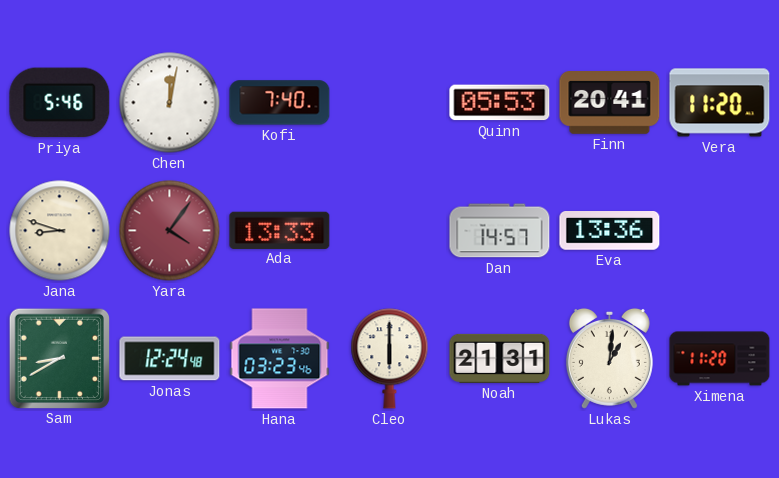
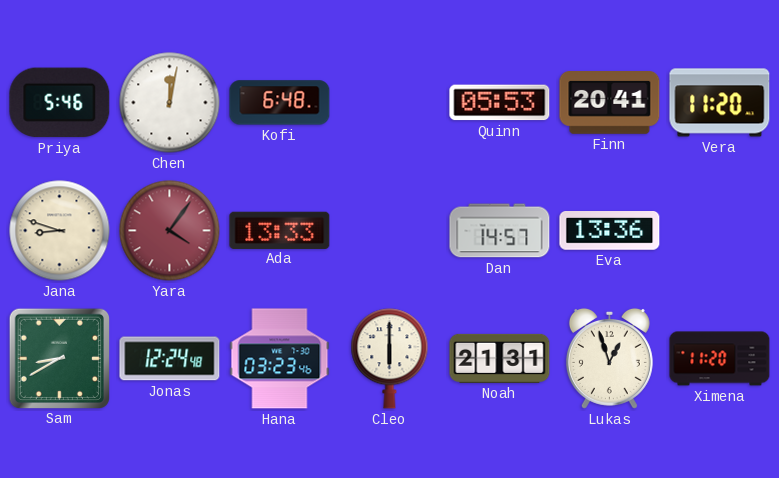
Kofi: 7:40 -> 6:48
Lukas: 1:01 -> 12:57
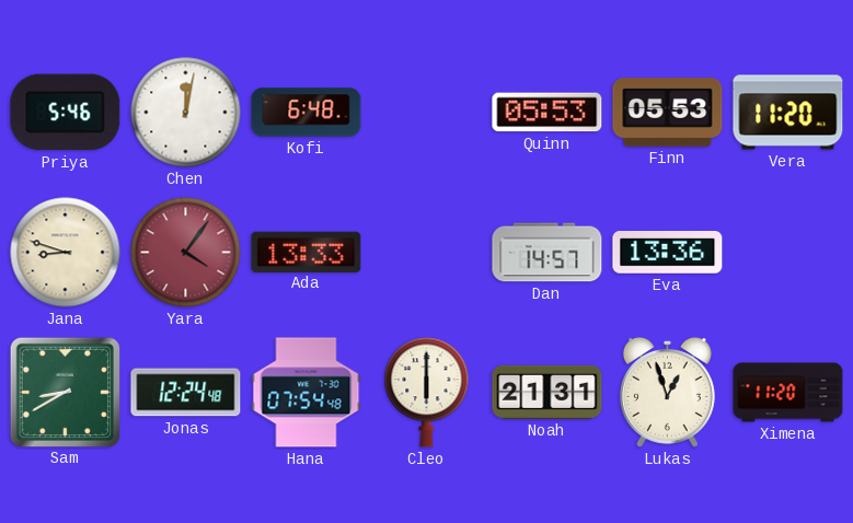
Finn: 20:41 -> 05:53
Hana: 03:23 -> 07:54
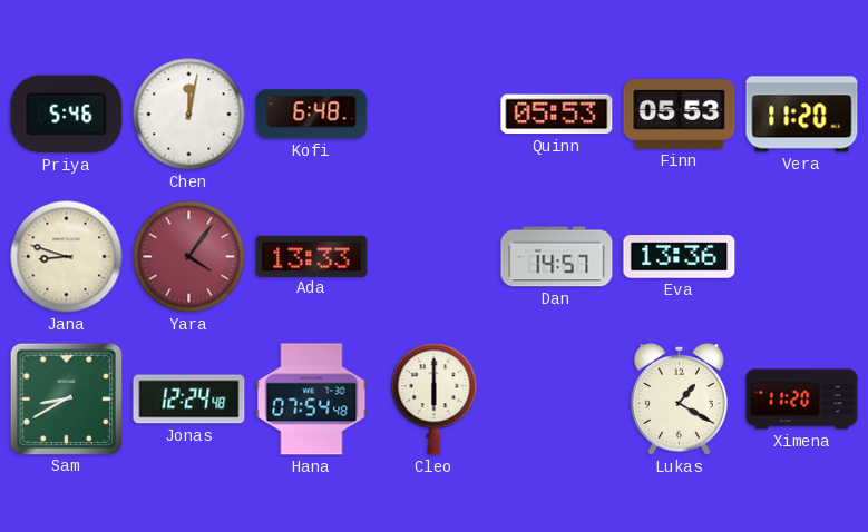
Noah: 21:31 -> none
Lukas: 12:57 -> 1:20
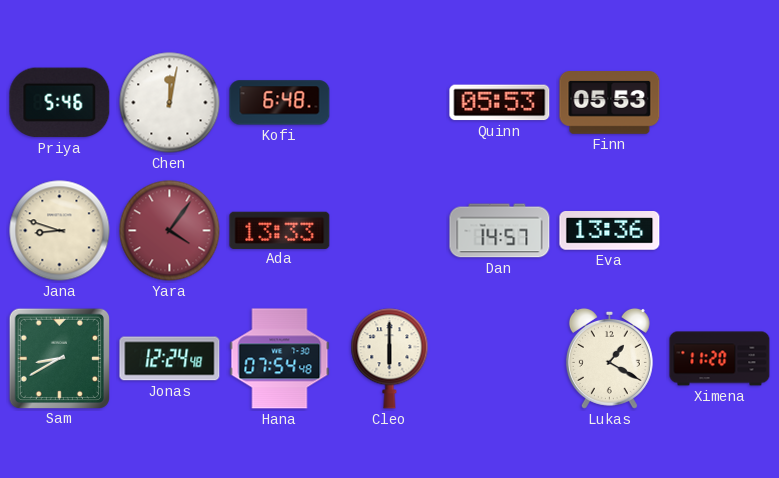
Vera: 11:20 -> none
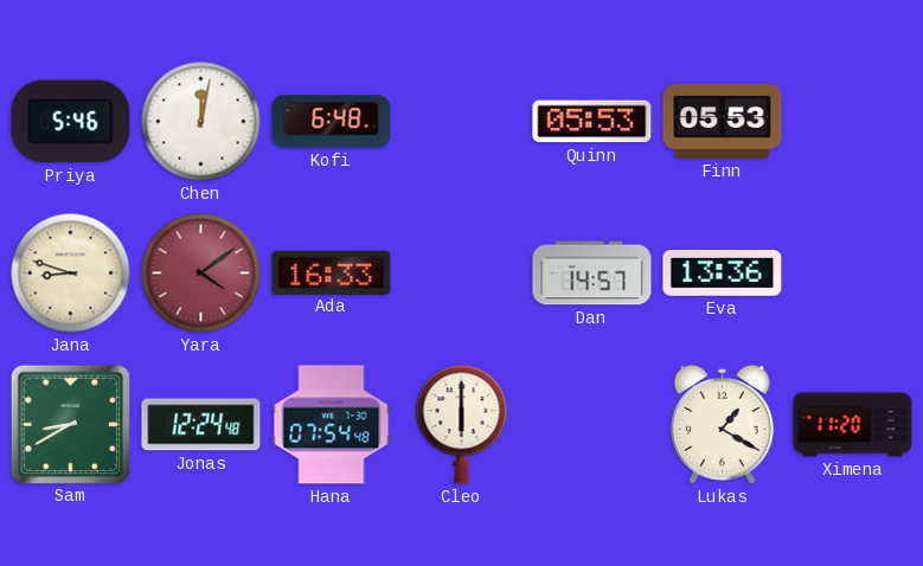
Yara: 4:06 -> 4:09
Ada: 13:33 -> 16:33
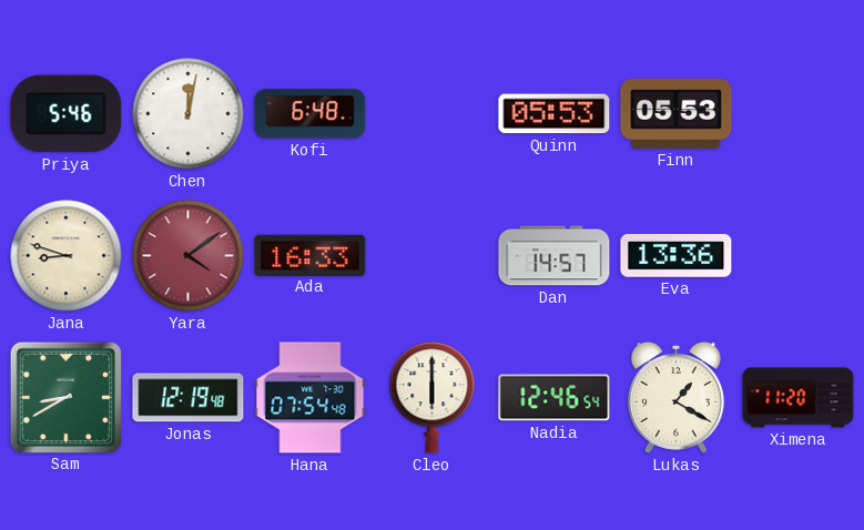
Jonas: 12:24 -> 12:19
Nadia: none -> 12:46
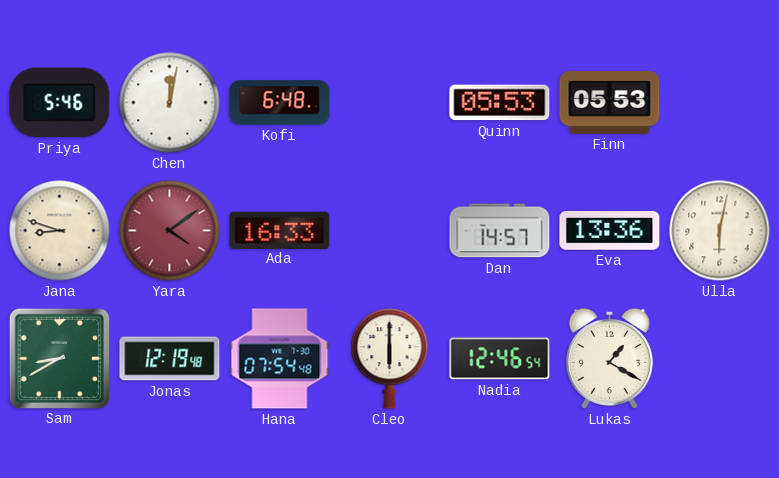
Ulla: none -> 6:02
Ximena: 11:20 -> none
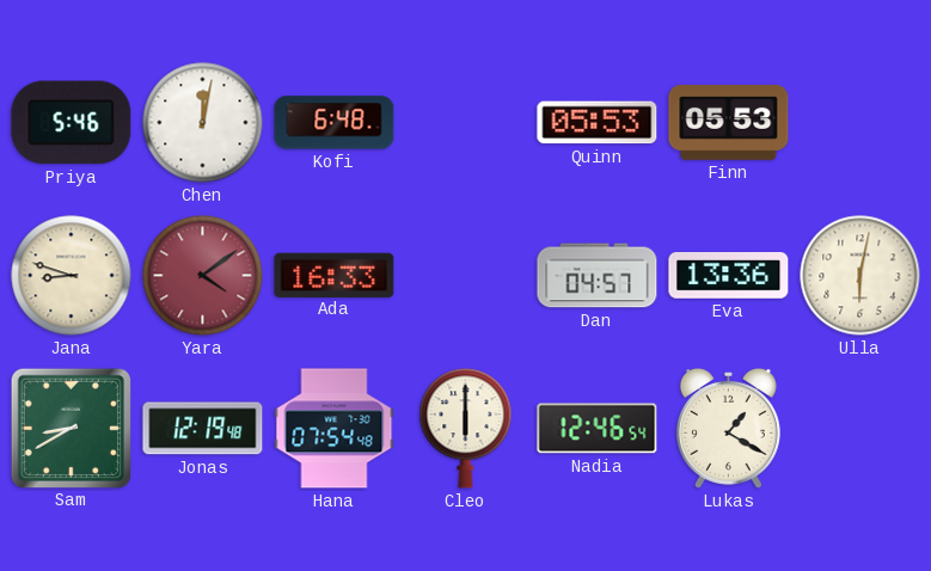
Dan: 14:57 -> 04:57
